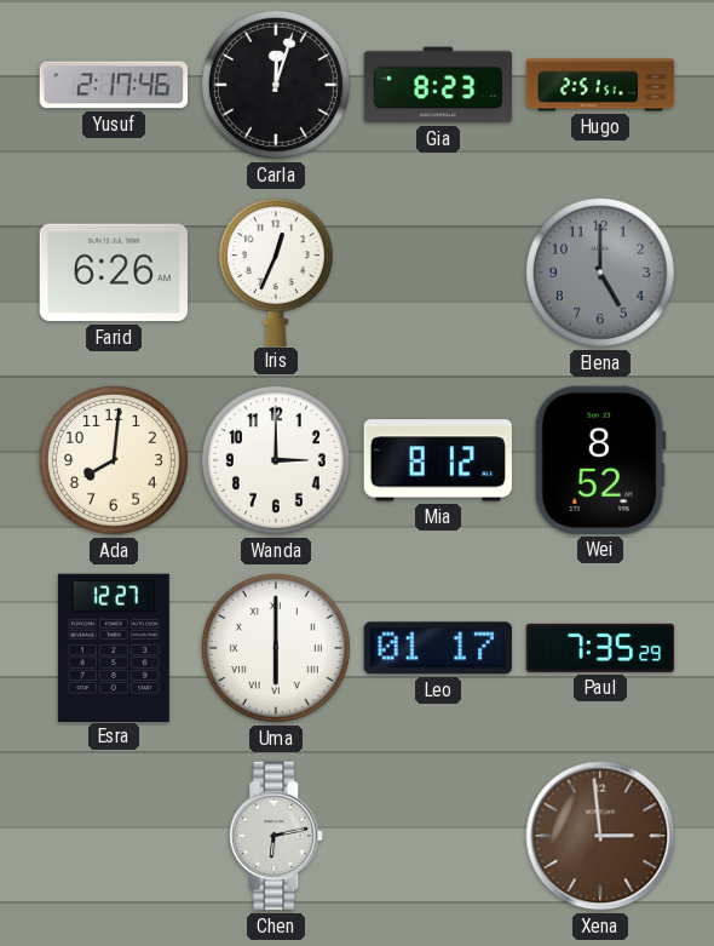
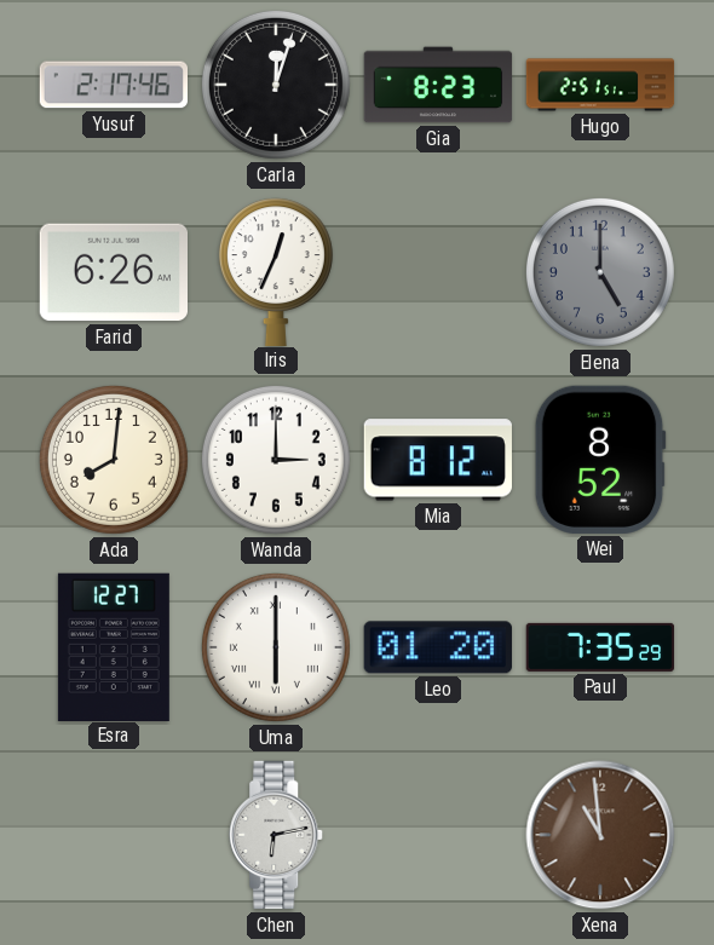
Leo: 01:17 -> 01:20
Xena: 2:59 -> 10:59
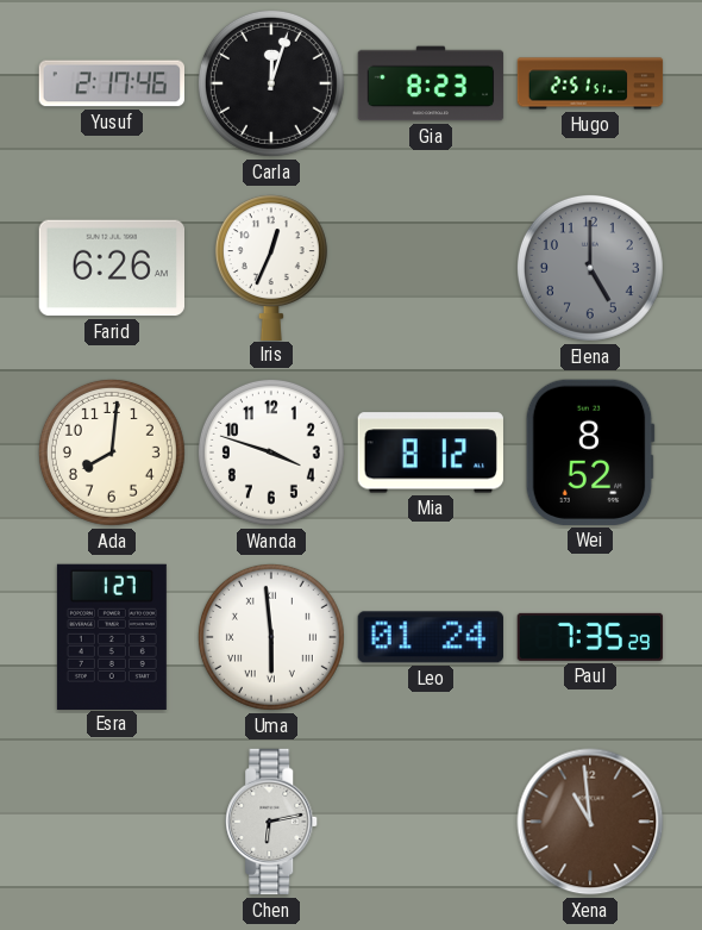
Wanda: 3:00 -> 3:48
Esra: 12:27 -> 1:27
Uma: 6:00 -> 5:59
Leo: 01:20 -> 01:24
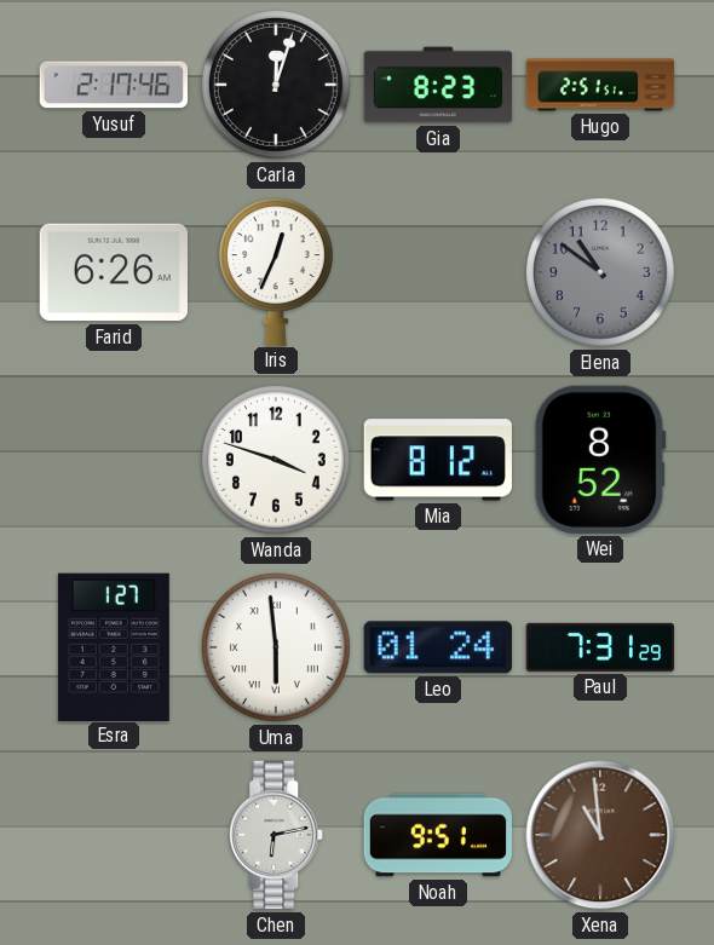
Elena: 5:00 -> 10:51
Ada: 8:01 -> none
Paul: 7:35 -> 7:31
Noah: none -> 9:51
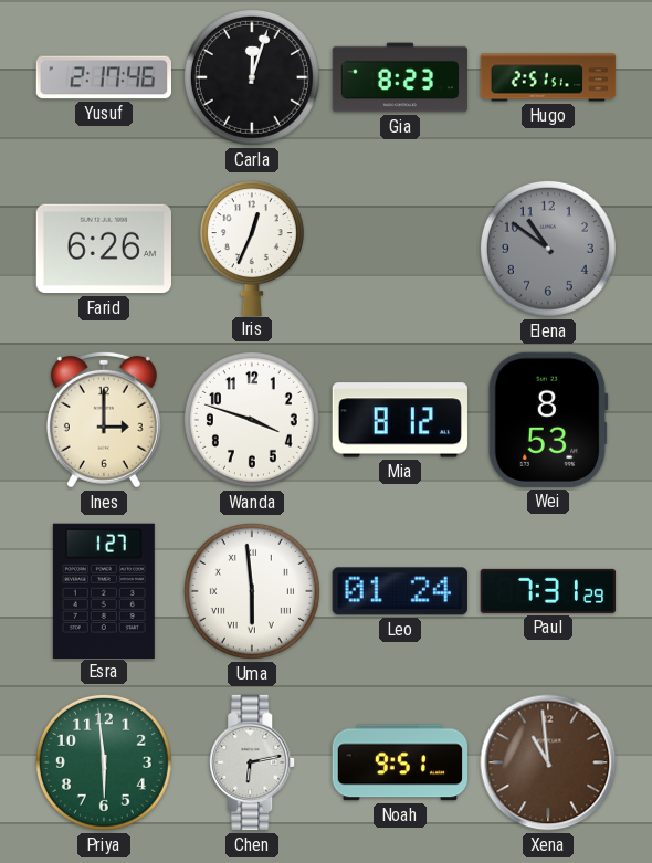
Ines: none -> 3:00
Wei: 8:52 -> 8:53
Priya: none -> 5:59
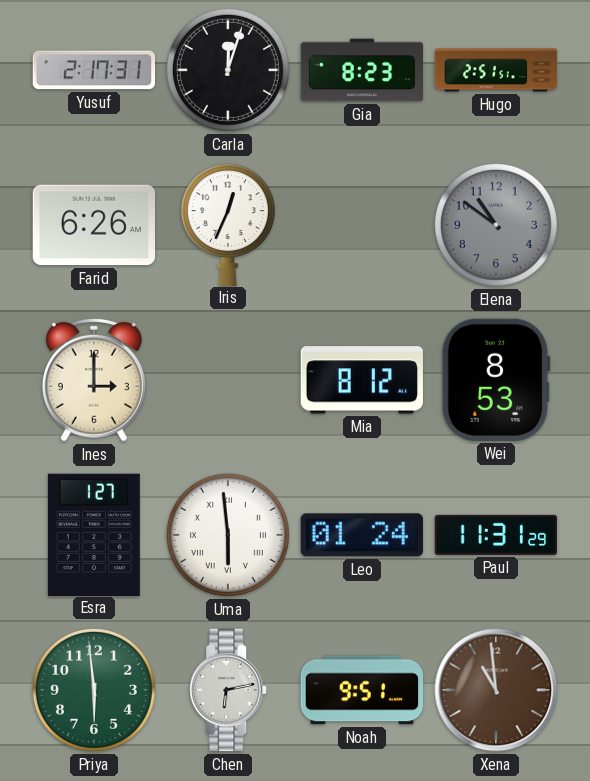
Yusuf: 2:17:46 -> 2:17:31
Wanda: 3:48 -> none
Paul: 7:31 -> 11:31
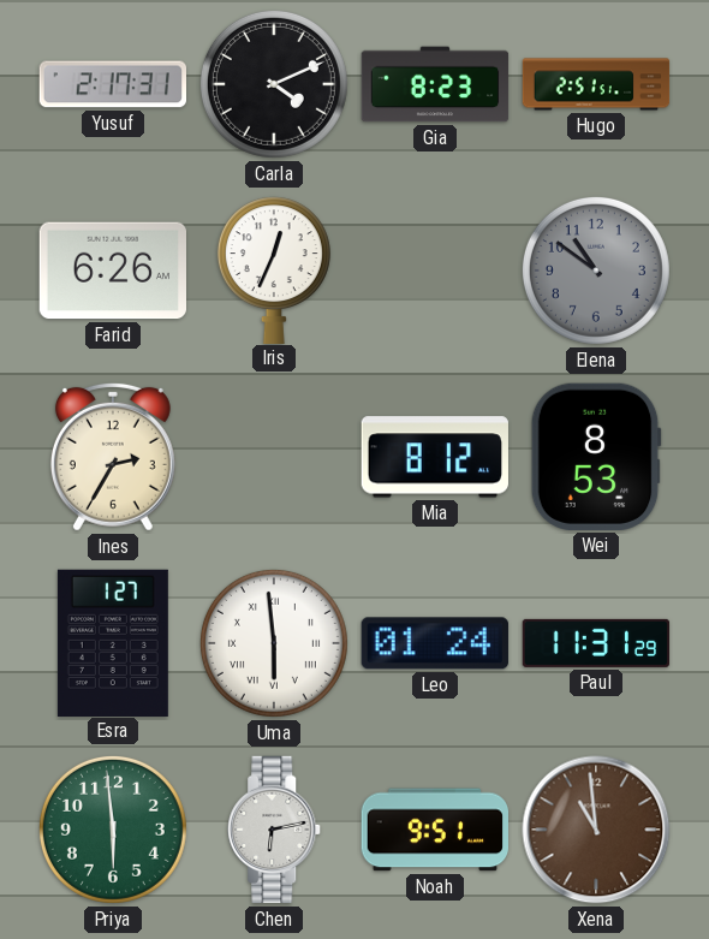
Carla: 12:03 -> 4:11
Ines: 3:00 -> 2:35
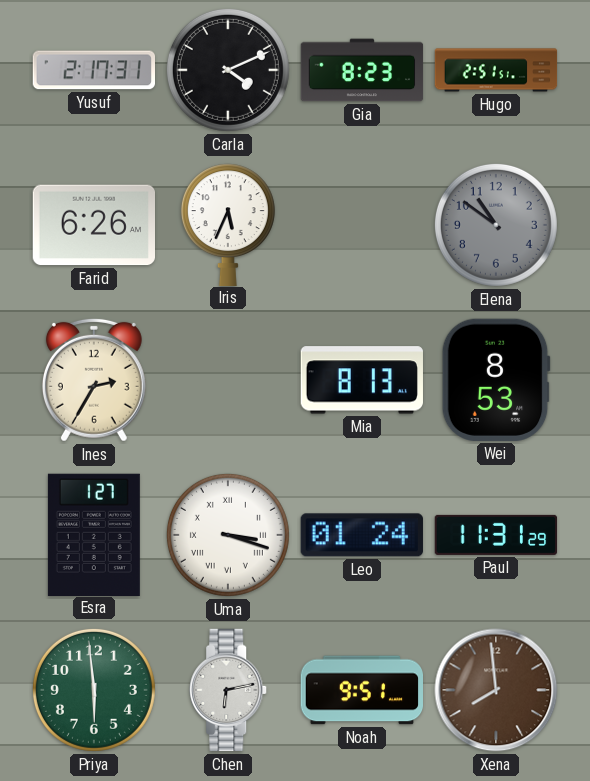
Iris: 12:34 -> 5:34
Mia: 8:12 -> 8:13
Uma: 5:59 -> 3:18
Xena: 10:59 -> 7:59
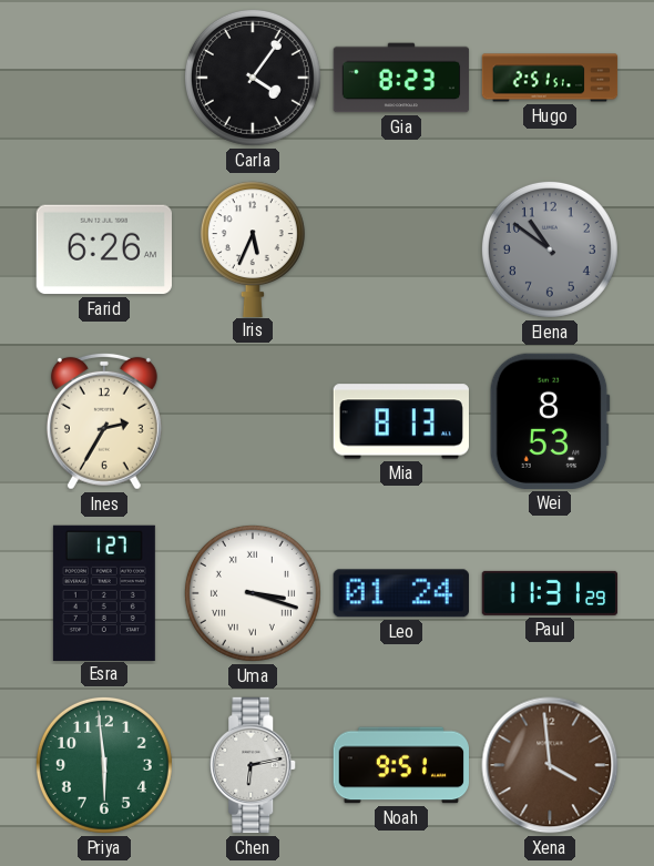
Yusuf: 2:17 -> none
Carla: 4:11 -> 4:06
Xena: 7:59 -> 3:59
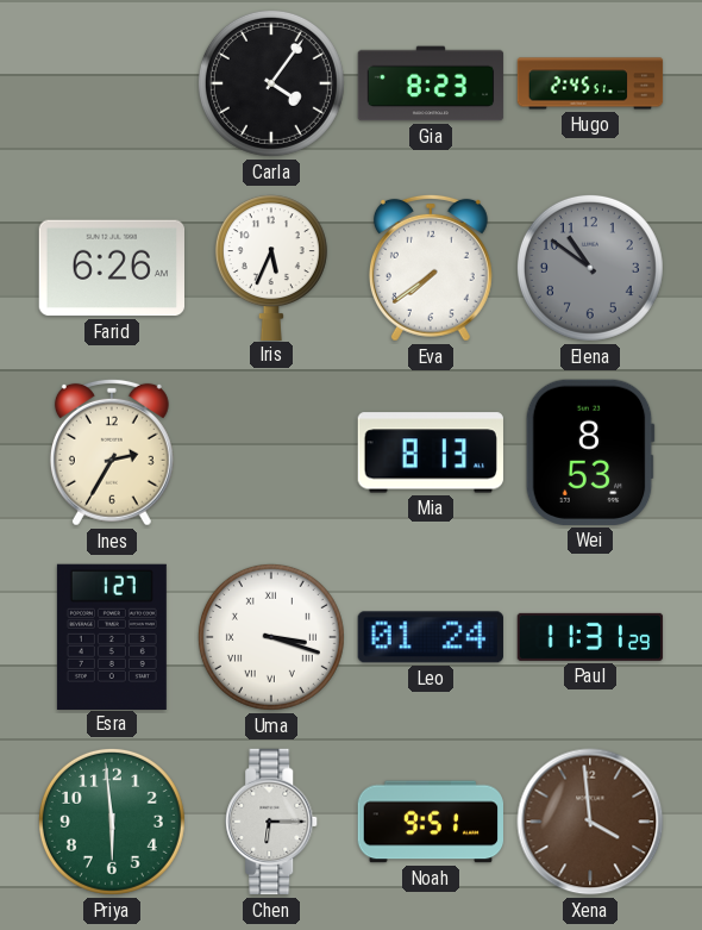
Hugo: 2:51 -> 2:45
Eva: none -> 7:39
Chen: 6:13 -> 6:15
